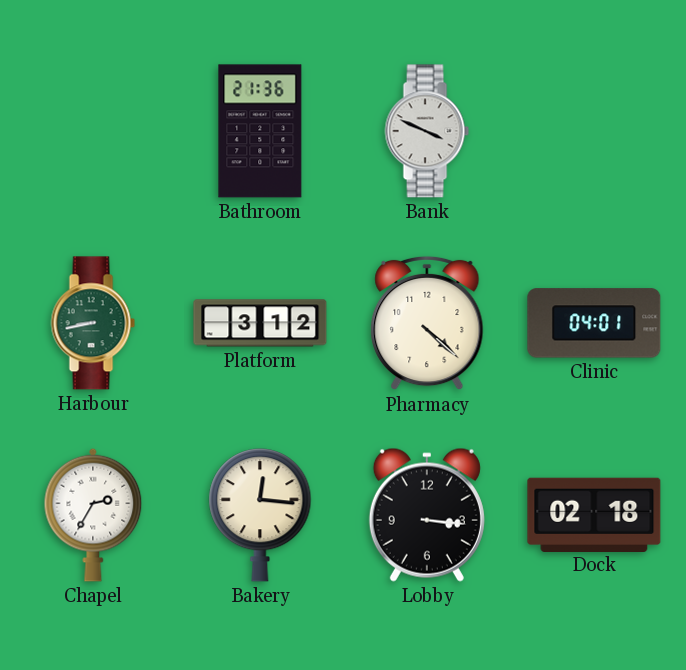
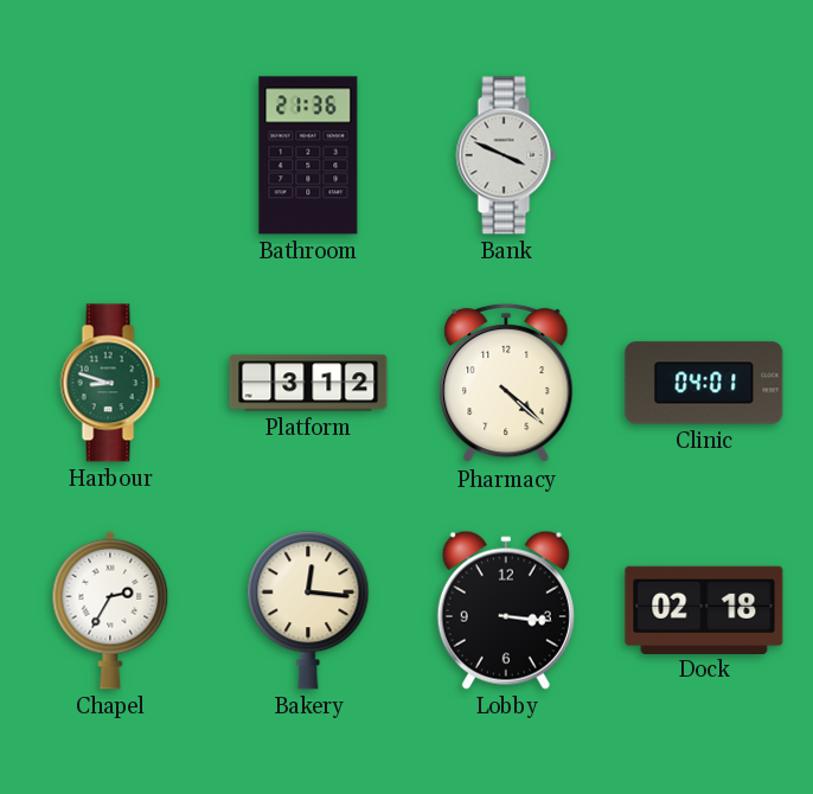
Harbour: 8:43 -> 8:48
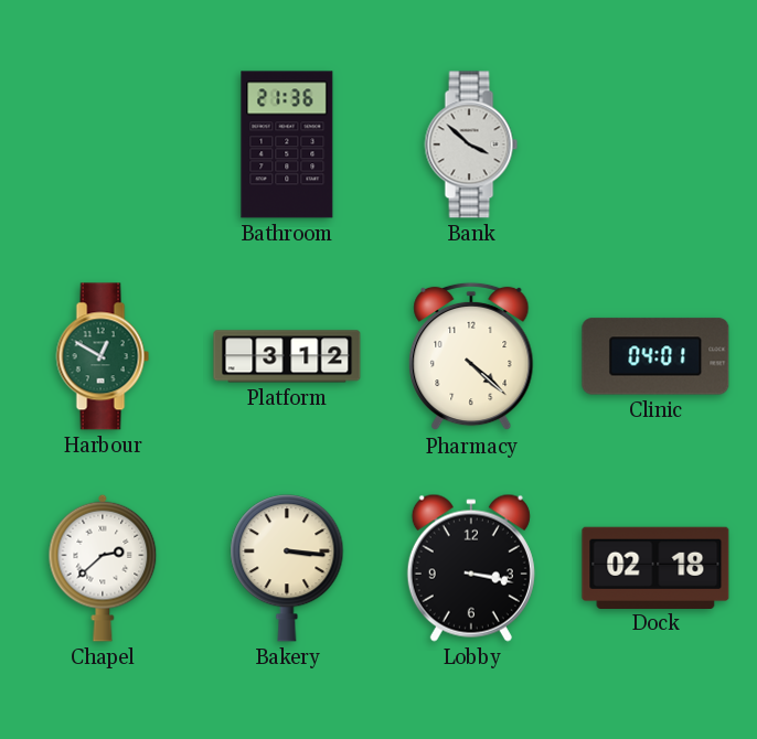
Bank: 3:49 -> 3:52
Harbour: 8:48 -> 12:50
Chapel: 2:35 -> 2:38
Bakery: 12:16 -> 3:16
Lobby: 3:16 -> 3:17
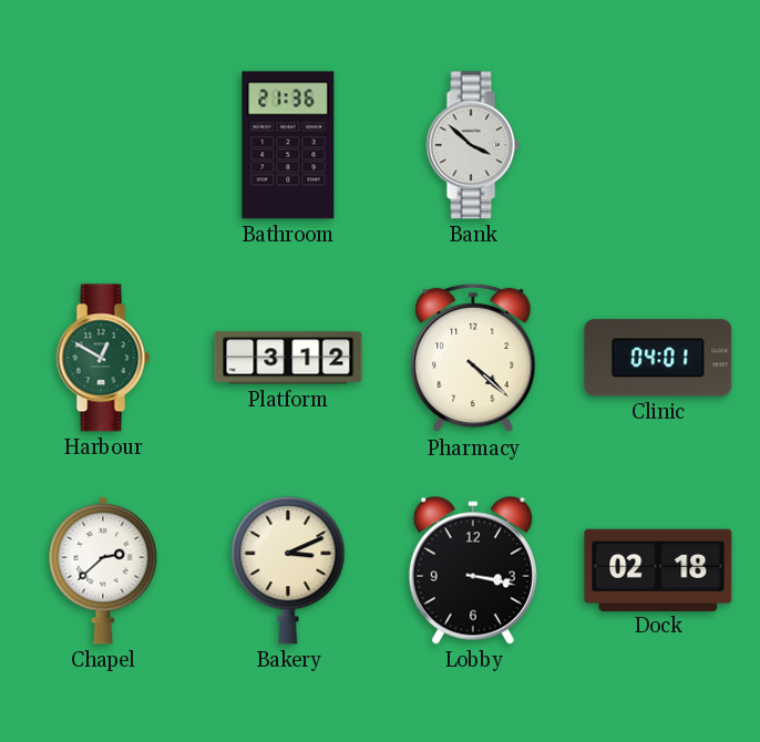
Bakery: 3:16 -> 3:11
